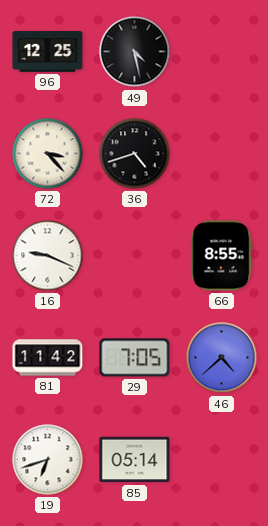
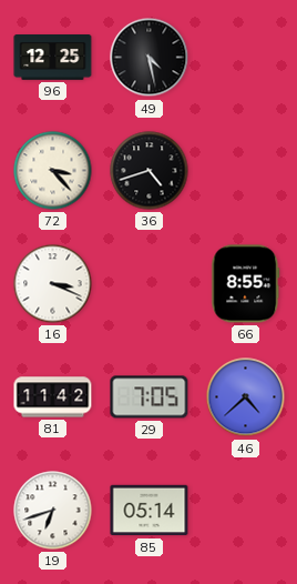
16: 9:19 -> 3:19
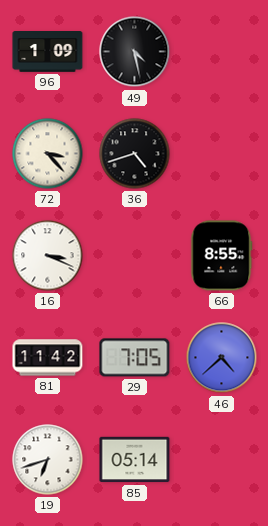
96: 12:25 -> 1:09
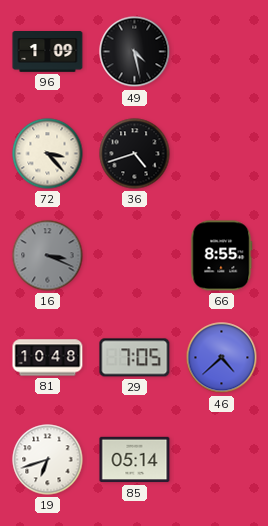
16 dial: white -> grey
81: 11:42 -> 10:48
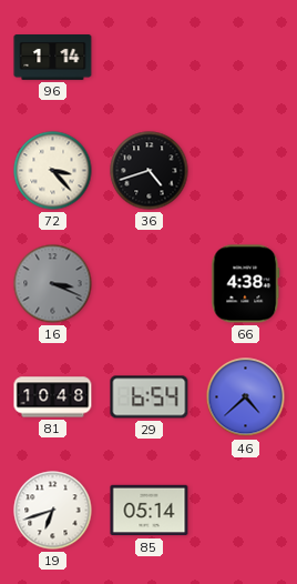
96: 1:09 -> 1:14
49: 4:28 -> none
66: 8:55 -> 4:38
29: 7:05 -> 6:54
